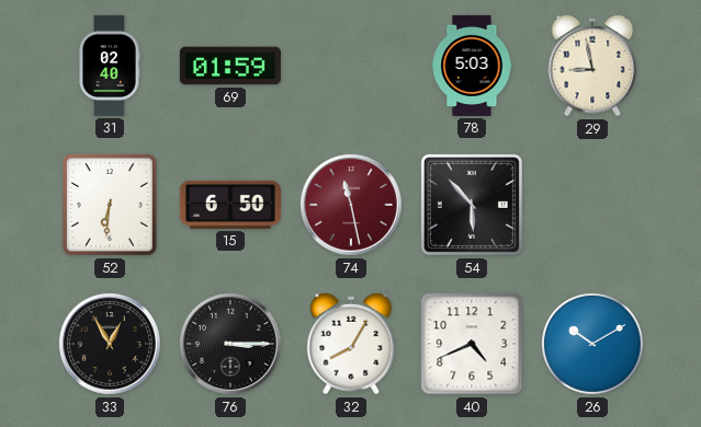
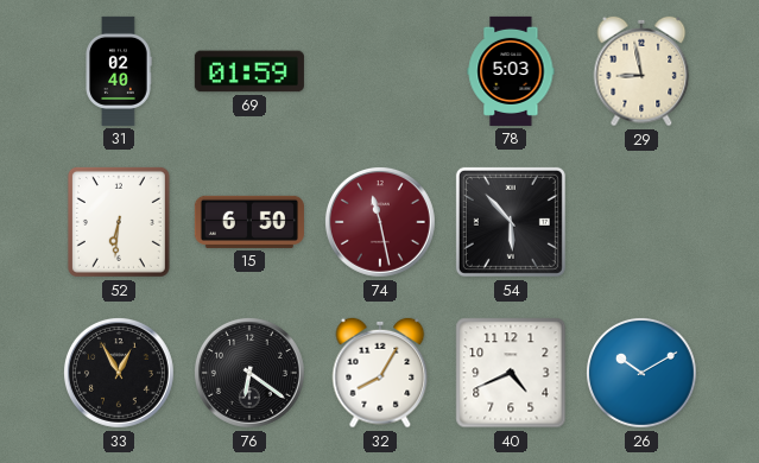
76: 3:15 -> 6:21
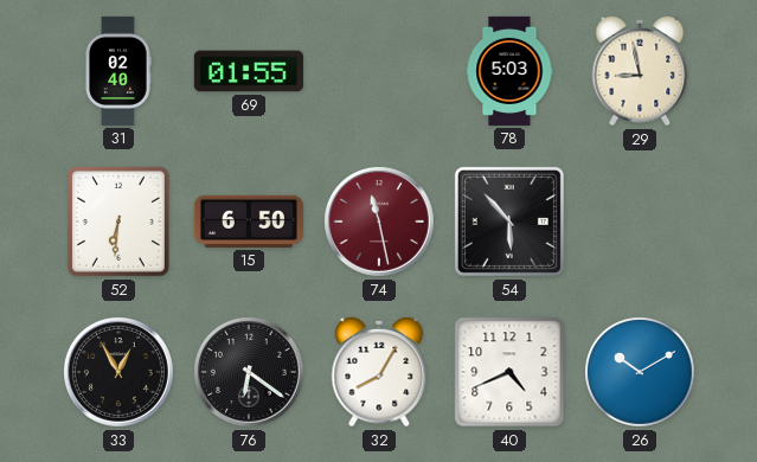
69: 01:59 -> 01:55
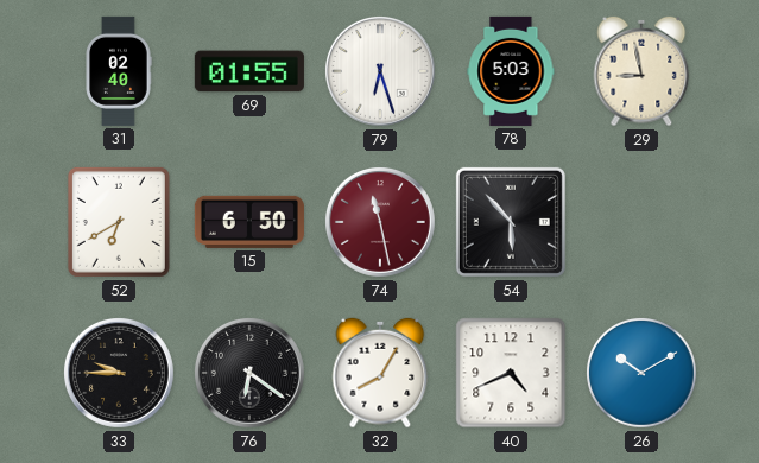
79: none -> 6:27
52: 6:31 -> 6:40
33: 12:55 -> 9:45
